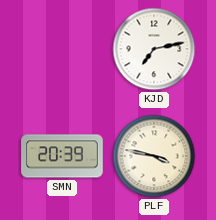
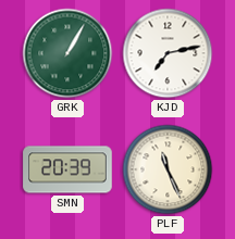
GRK: none -> 1:05
PLF: 3:47 -> 11:26
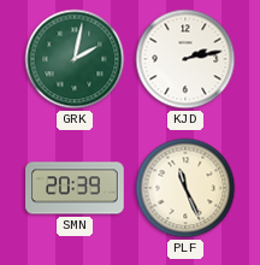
GRK: 1:05 -> 2:02
KJD: 7:13 -> 2:13
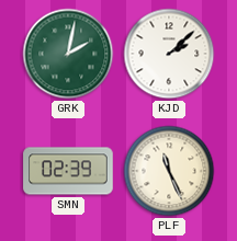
KJD: 2:13 -> 2:08
SMN: 20:39 -> 02:39
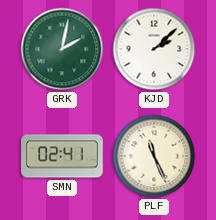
SMN: 02:39 -> 02:41
